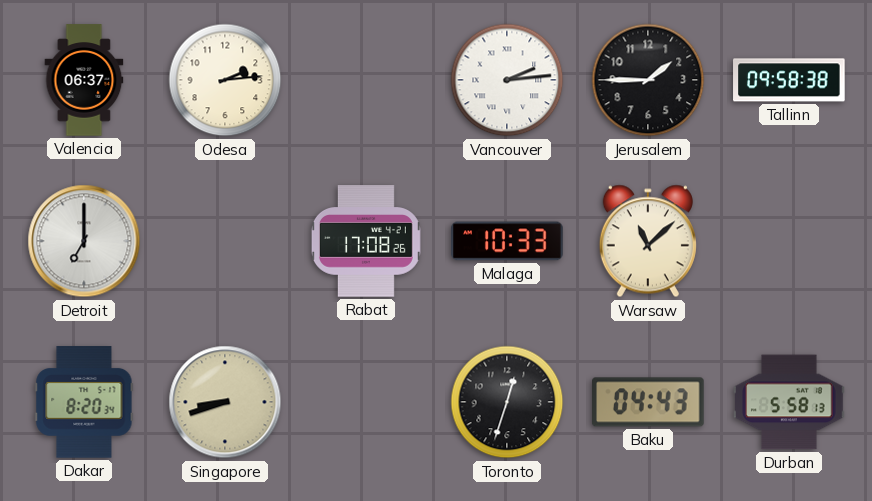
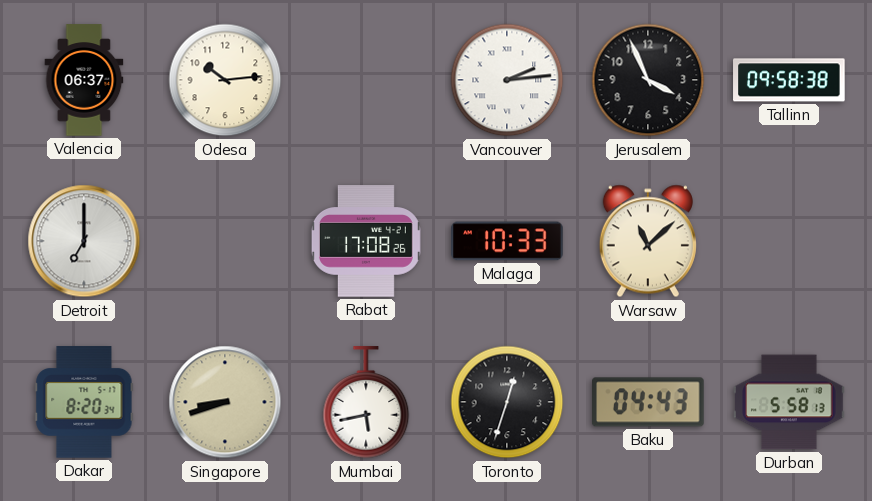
Odesa: 2:14 -> 10:14
Jerusalem: 1:45 -> 3:56
Mumbai: none -> 5:43
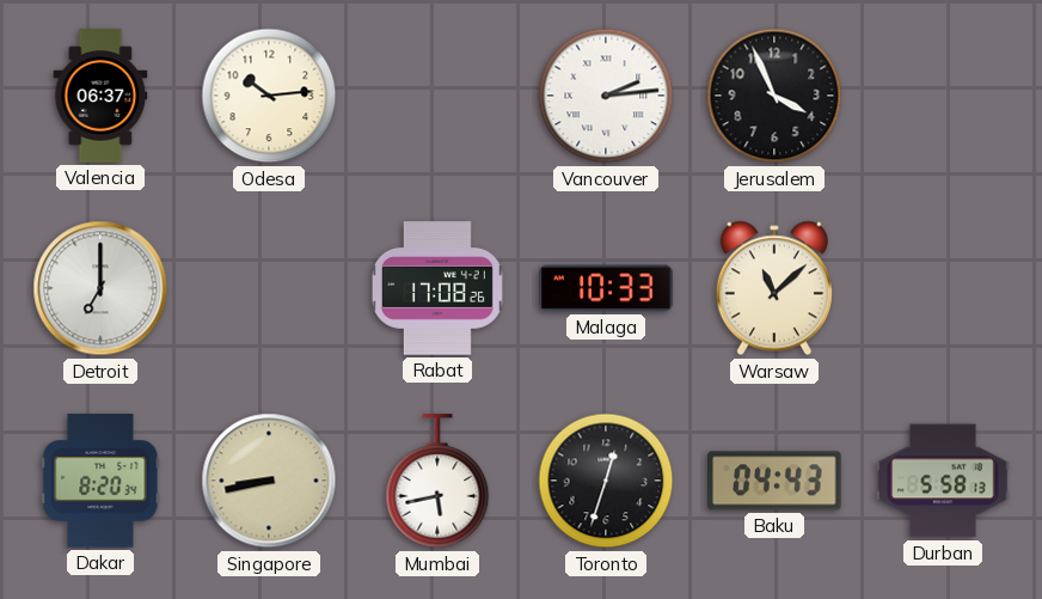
Tallinn: 09:58 -> none
Singapore: 8:42 -> 8:43
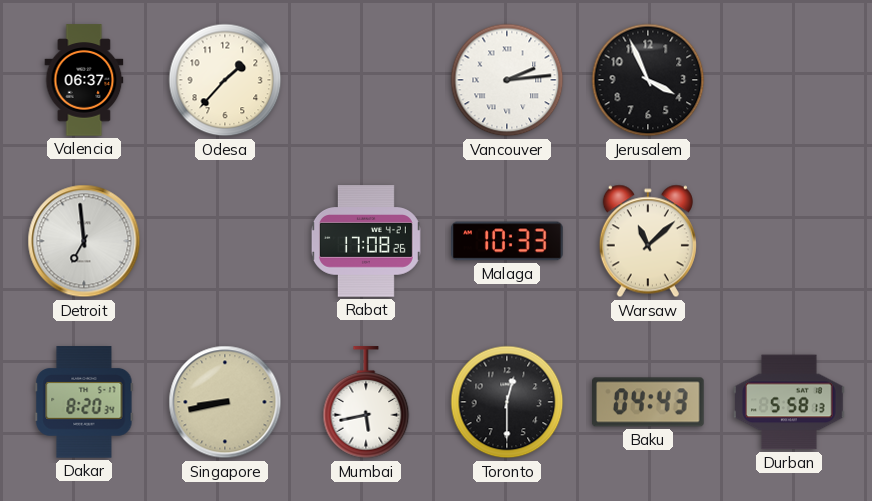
Odesa: 10:14 -> 1:37
Detroit: 7:00 -> 6:59
Toronto: 12:33 -> 12:30
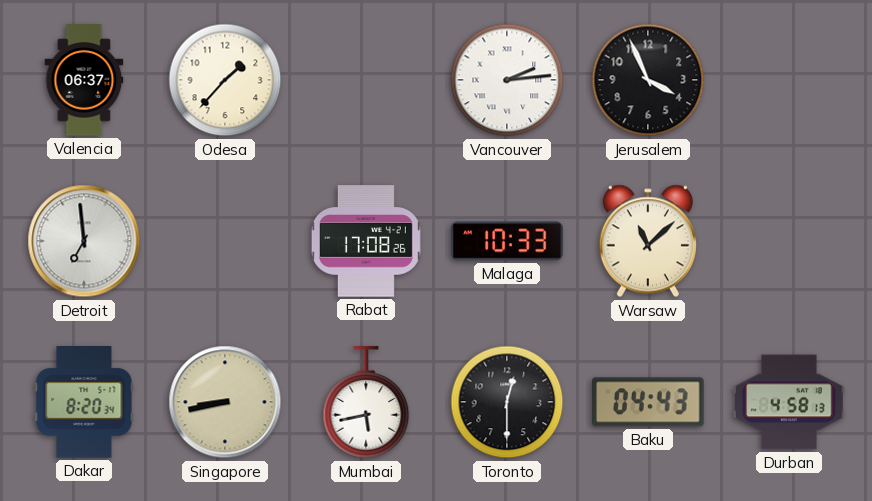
Durban: 5:58 -> 4:58
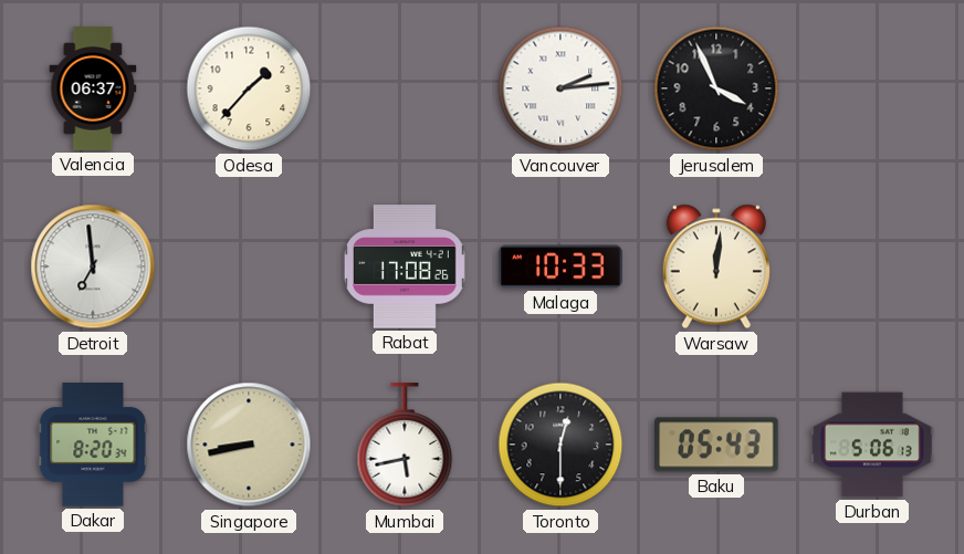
Warsaw: 11:08 -> 12:01
Baku: 04:43 -> 05:43
Durban: 4:58 -> 5:06
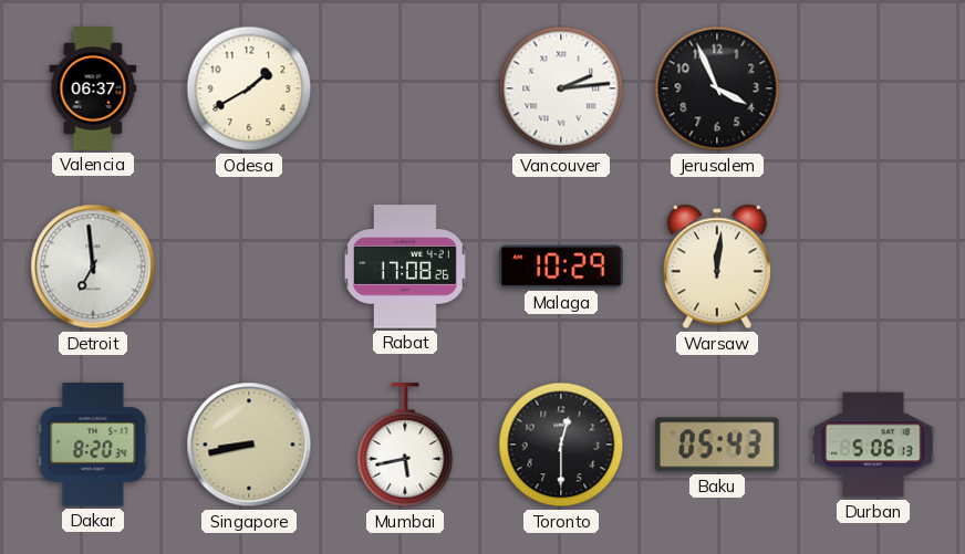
Odesa: 1:37 -> 1:40
Malaga: 10:33 -> 10:29
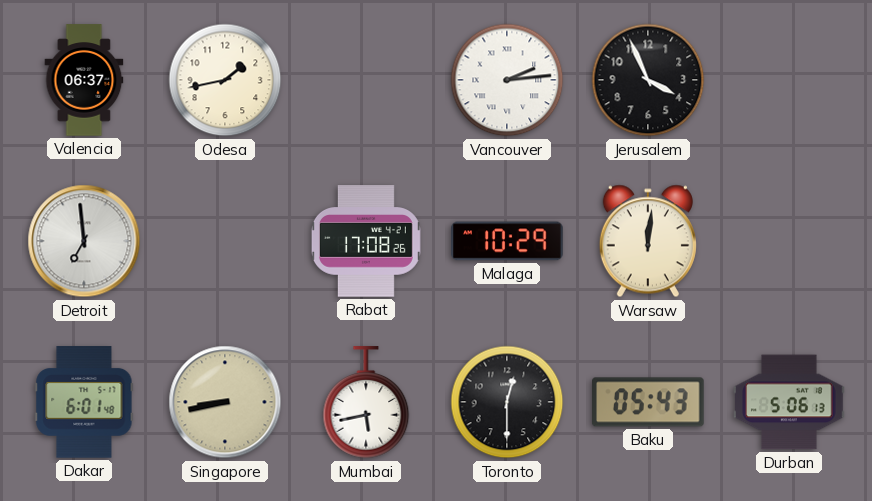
Odesa: 1:40 -> 1:43
Dakar: 8:20 -> 6:01
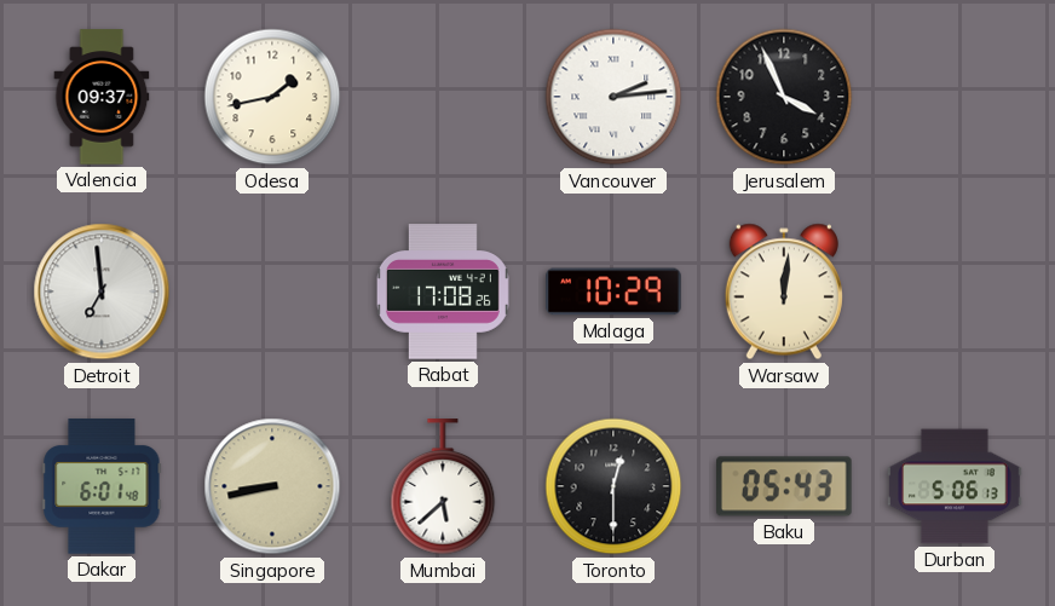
Valencia: 06:37 -> 09:37
Mumbai: 5:43 -> 5:38
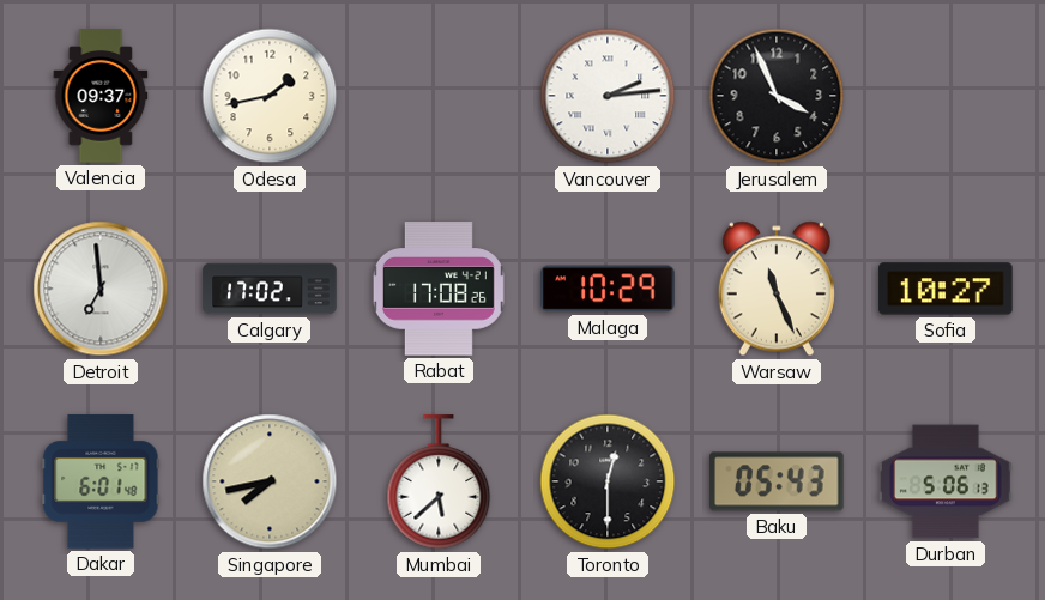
Calgary: none -> 17:02
Warsaw: 12:01 -> 11:26
Sofia: none -> 10:27
Singapore: 8:43 -> 7:43
